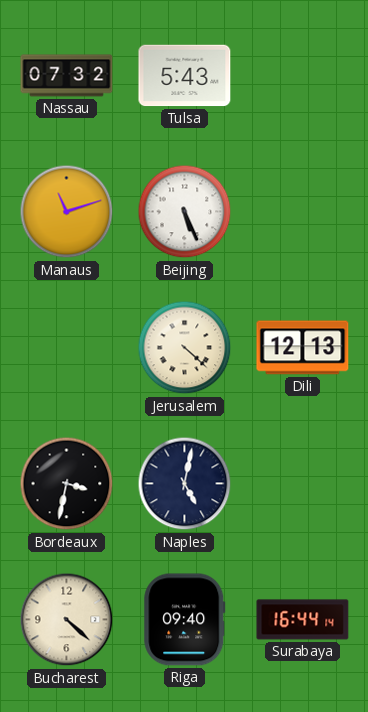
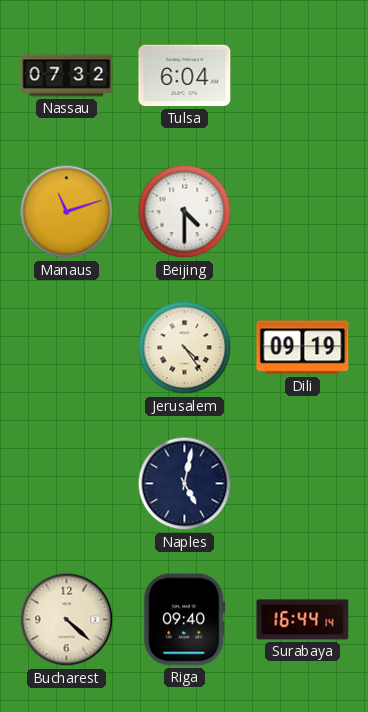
Tulsa: 5:43 -> 6:04
Beijing: 5:26 -> 4:30
Jerusalem: 4:22 -> 4:24
Dili: 12:13 -> 09:19
Bordeaux: 3:32 -> none
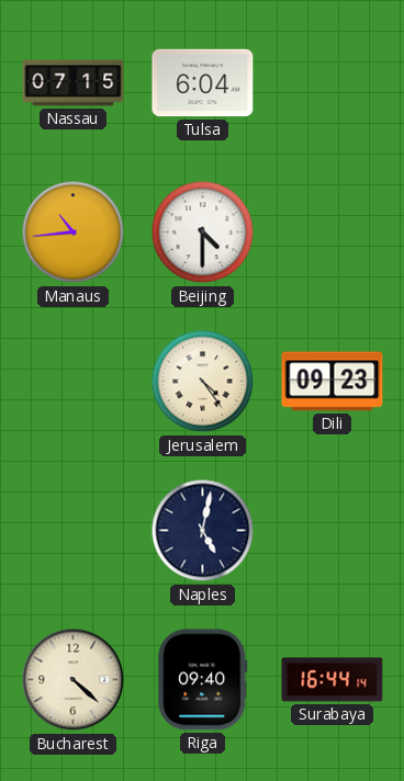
Nassau: 07:32 -> 07:15
Manaus: 11:12 -> 10:44
Dili: 09:19 -> 09:23
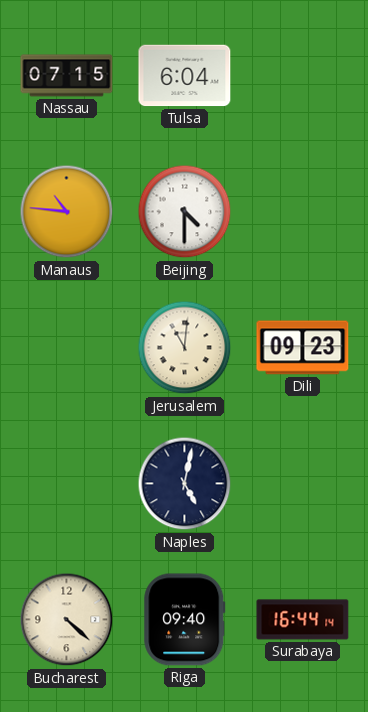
Manaus: 10:44 -> 10:46
Jerusalem: 4:24 -> 11:01
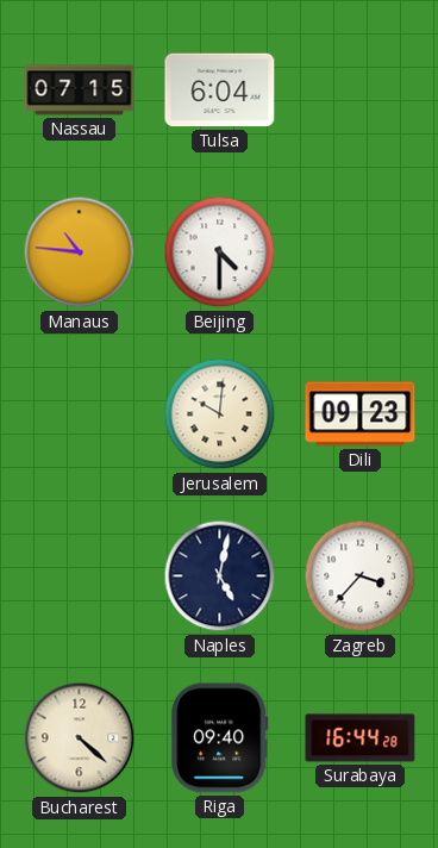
Jerusalem: 11:01 -> 10:01
Zagreb: none -> 3:37
Surabaya: 16:44:14 -> 16:44:28
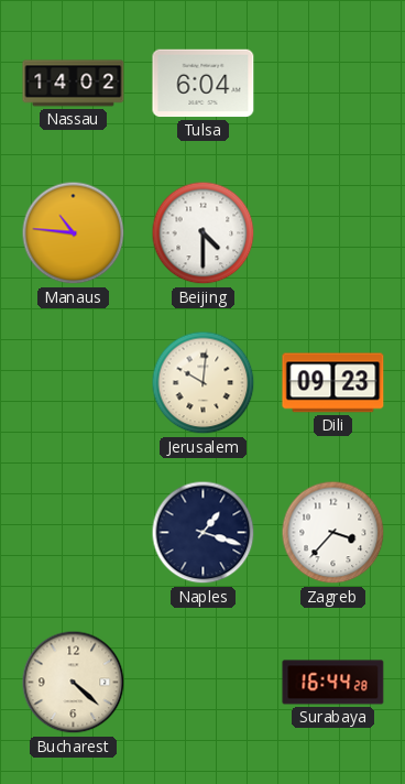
Nassau: 07:15 -> 14:02
Naples: 5:02 -> 1:18
Riga: 09:40 -> none
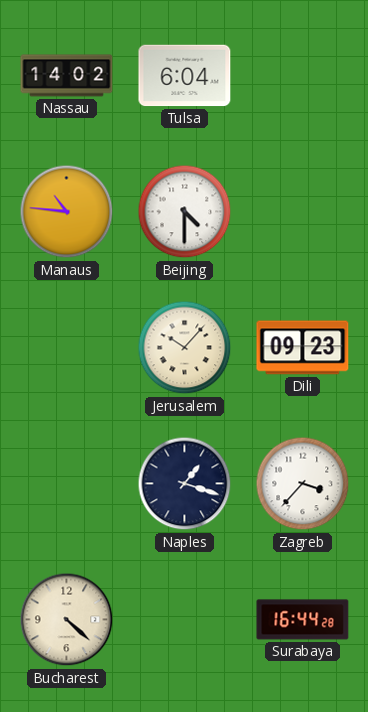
Jerusalem: 10:01 -> 10:07
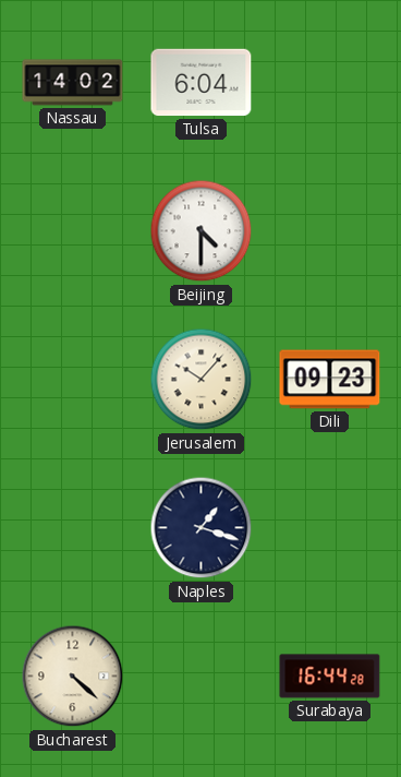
Manaus: 10:46 -> none
Zagreb: 3:37 -> none
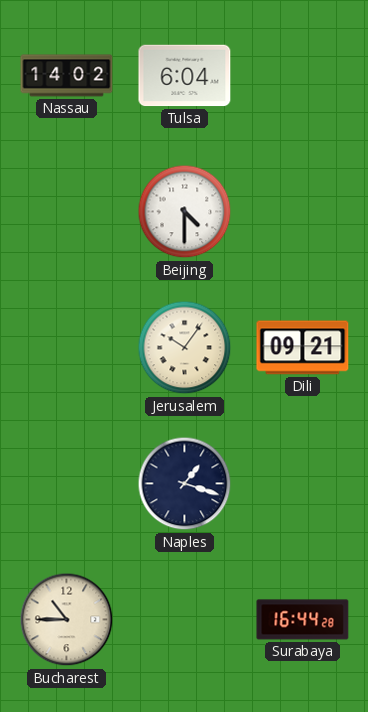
Jerusalem: 10:07 -> 10:06
Dili: 09:23 -> 09:21
Bucharest: 4:22 -> 10:45
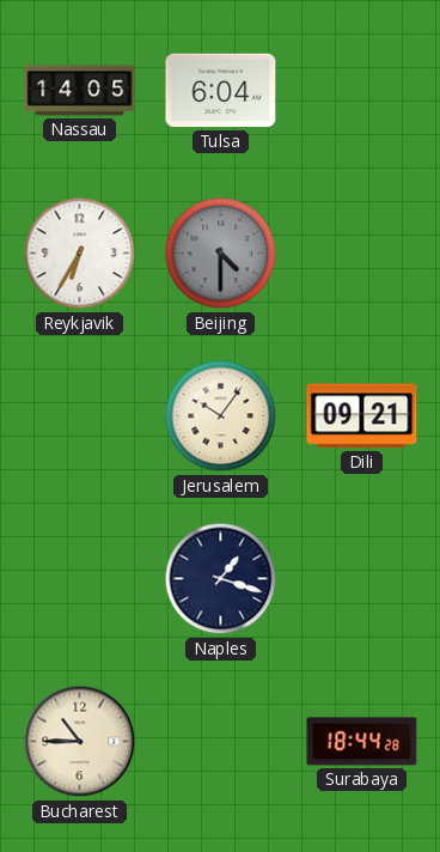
Nassau: 14:02 -> 14:05
Reykjavik: none -> 6:35
Beijing dial: white -> grey
Surabaya: 16:44 -> 18:44
